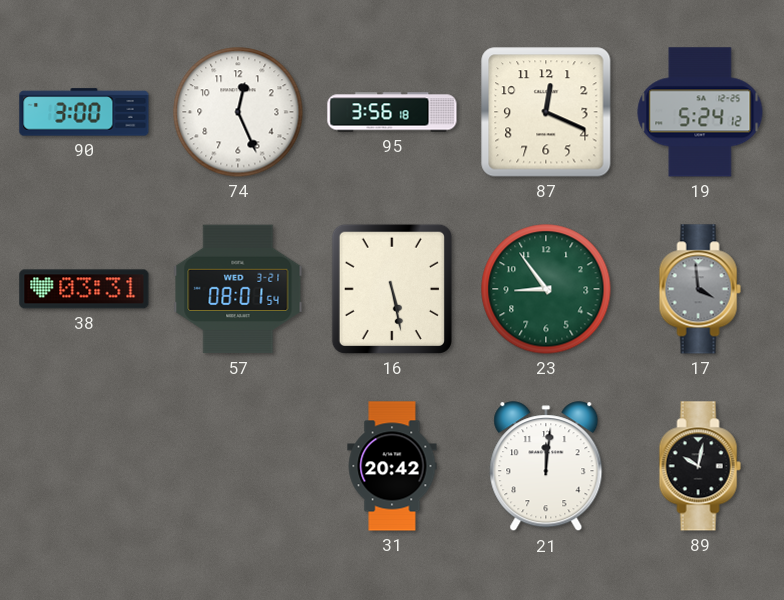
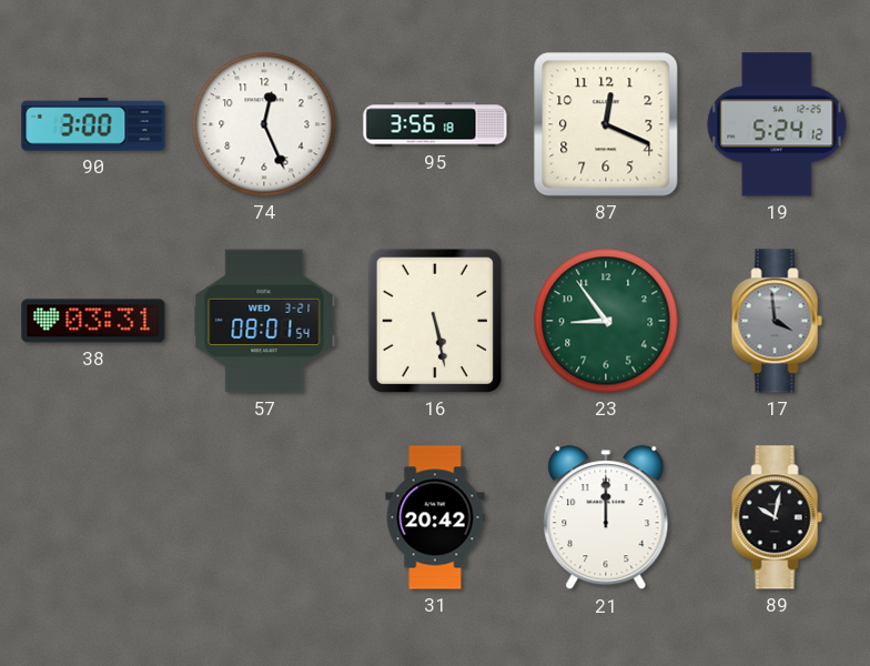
21: 12:01 -> 12:00
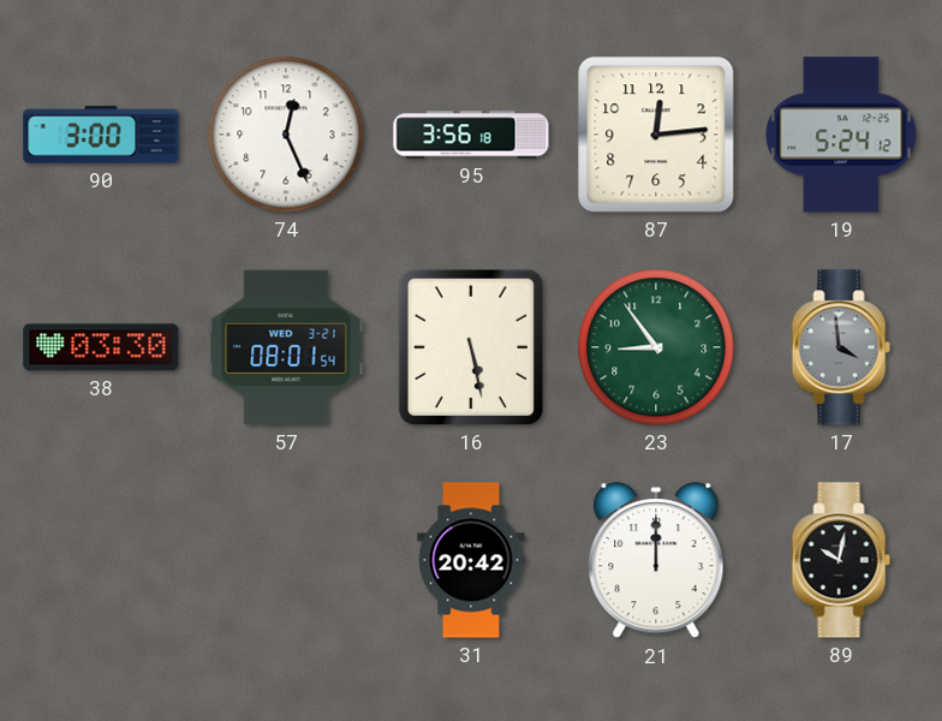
87: 12:19 -> 12:14
38: 03:31 -> 03:30
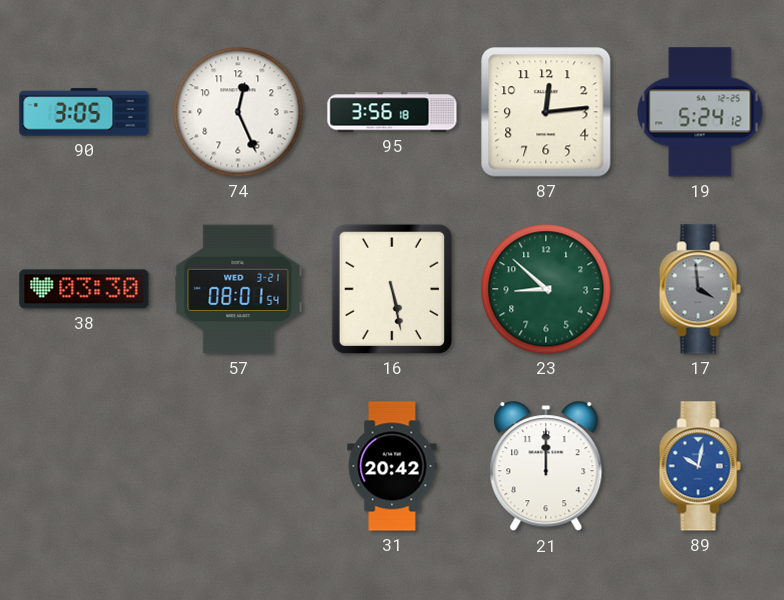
90: 3:00 -> 3:05
23: 8:54 -> 8:52
89 dial: black -> blue
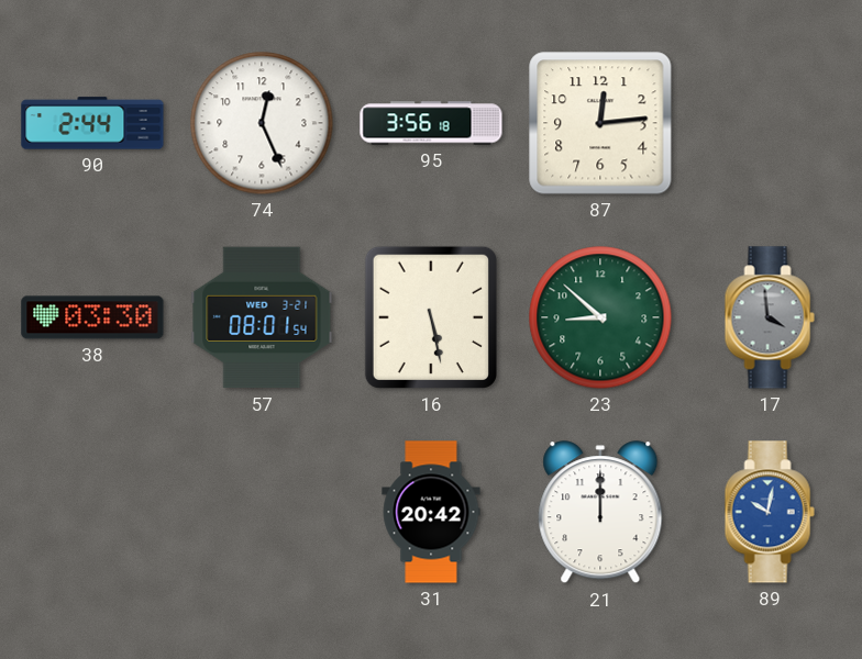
90: 3:05 -> 2:44
19: 5:24 -> none
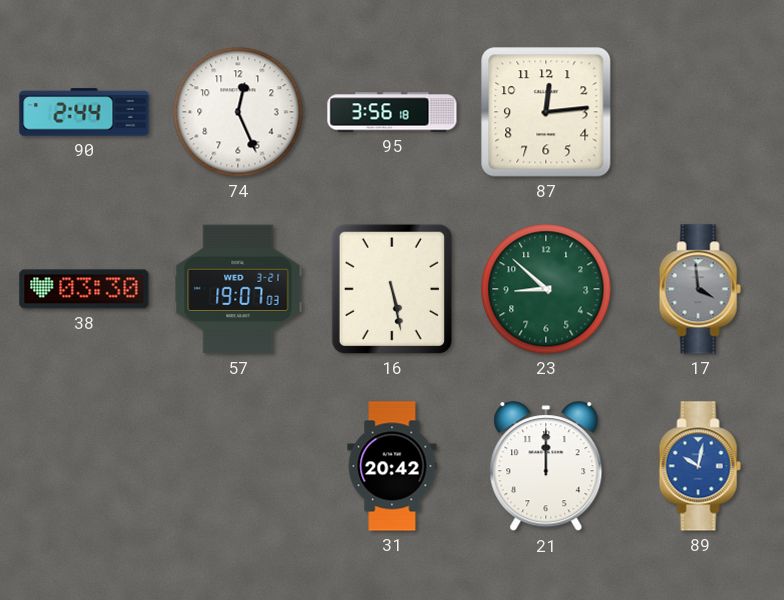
57: 08:01 -> 19:07
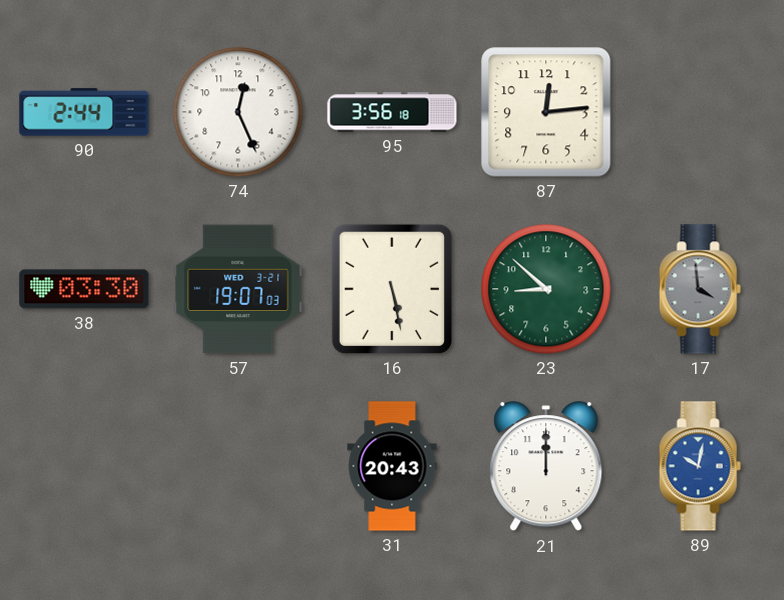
31: 20:42 -> 20:43
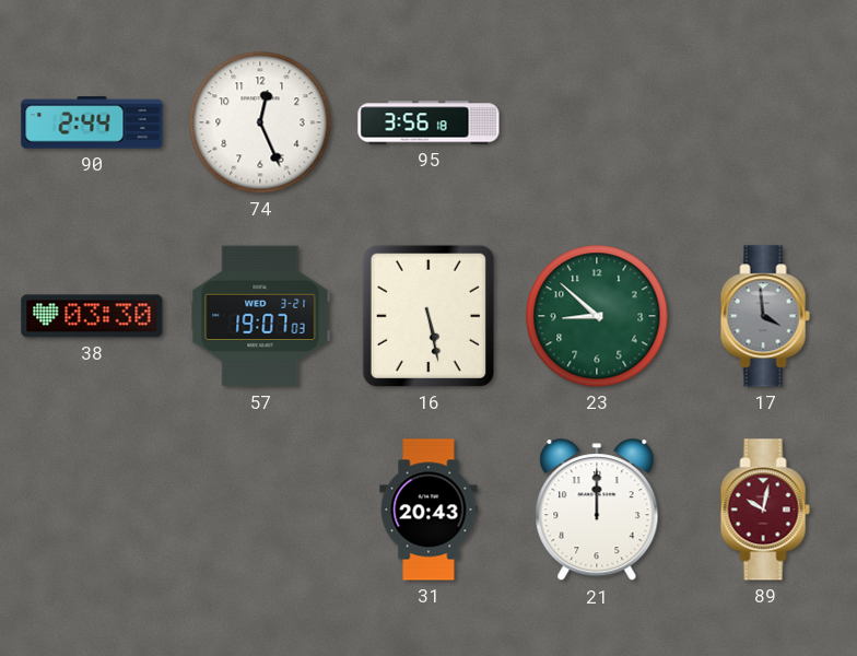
87: 12:14 -> none
89 dial: blue -> burgundy
